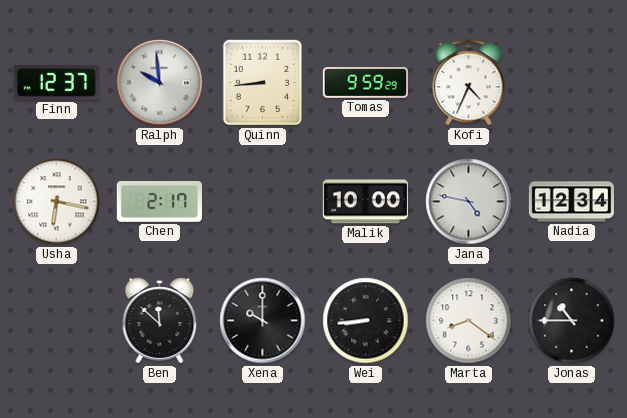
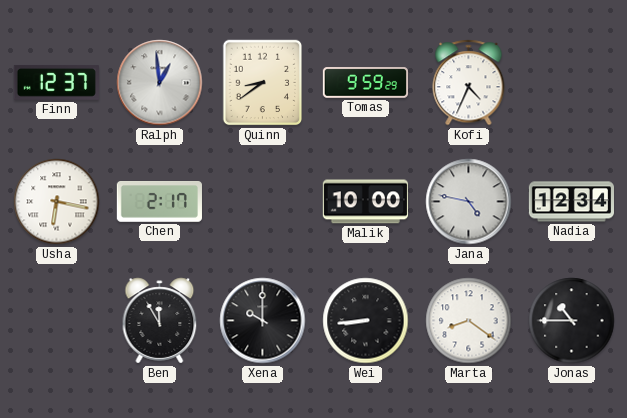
Ralph: 9:59 -> 12:59
Quinn: 8:44 -> 8:39
Ben: 11:52 -> 11:55
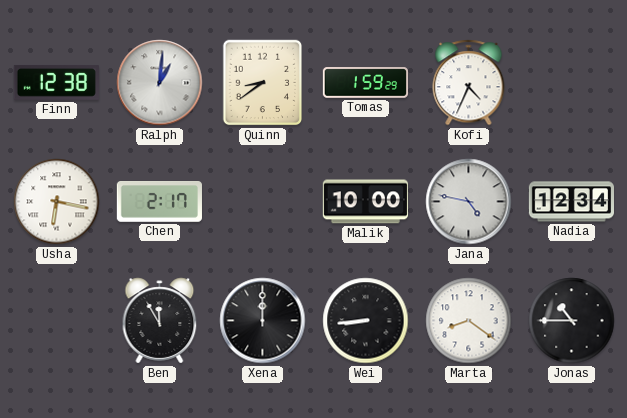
Finn: 12:37 -> 12:38
Ralph: 12:59 -> 1:01
Tomas: 9:59 -> 1:59
Xena: 10:00 -> 12:00
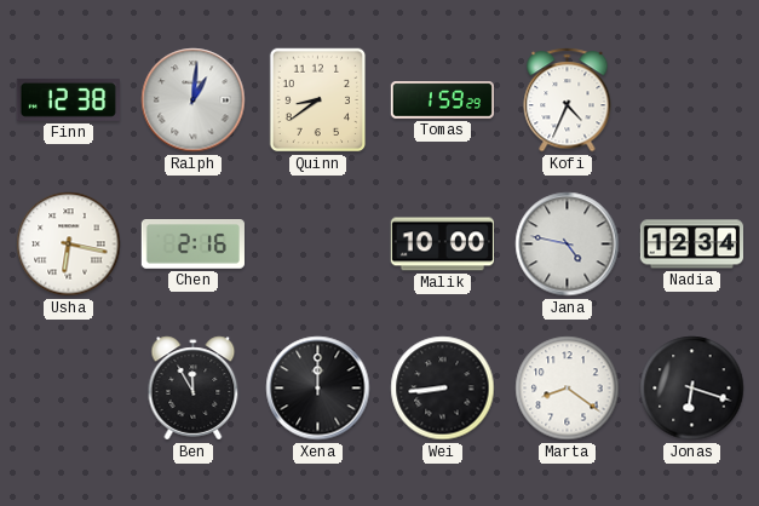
Chen: 2:17 -> 2:16
Jonas: 10:45 -> 6:18
